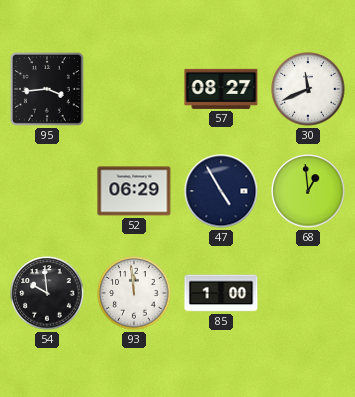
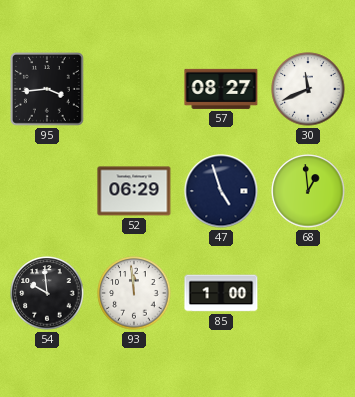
47: 4:55 -> 4:57
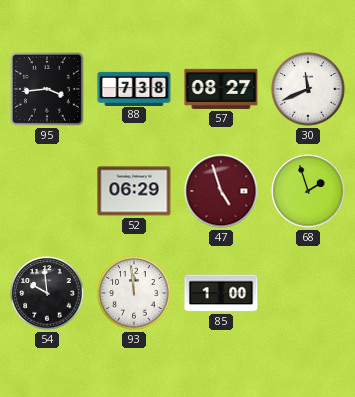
88: none -> 7:38
47 dial: navy -> burgundy
68: 12:59 -> 1:57
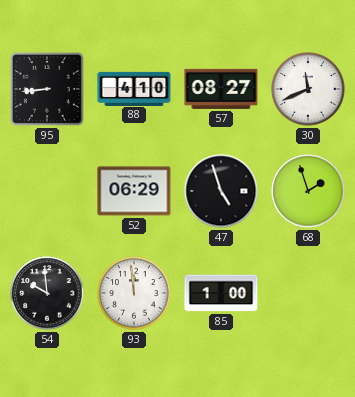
95: 3:44 -> 8:44
88: 7:38 -> 4:10
47 dial: burgundy -> black
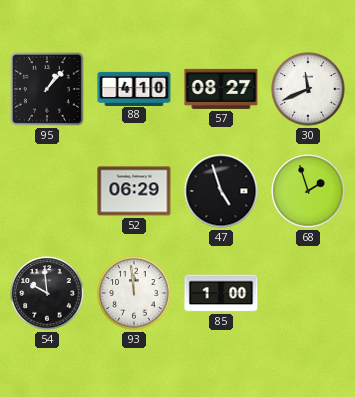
95: 8:44 -> 1:07
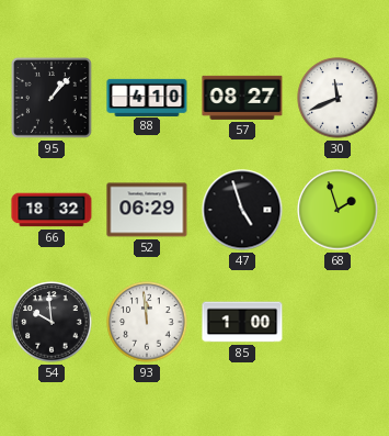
66: none -> 18:32
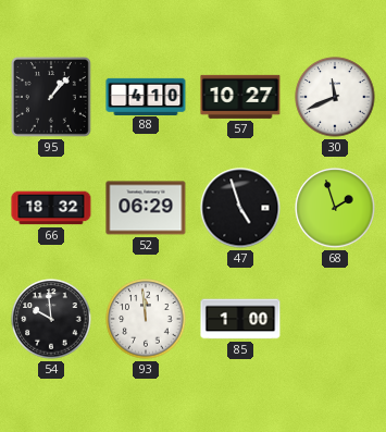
57: 08:27 -> 10:27
